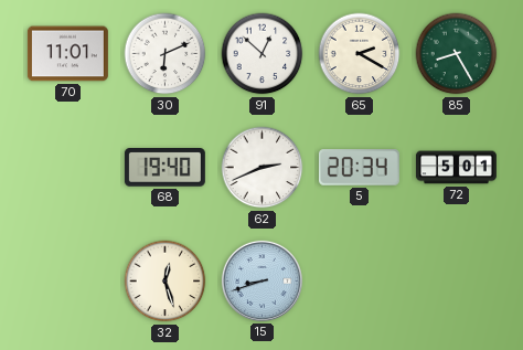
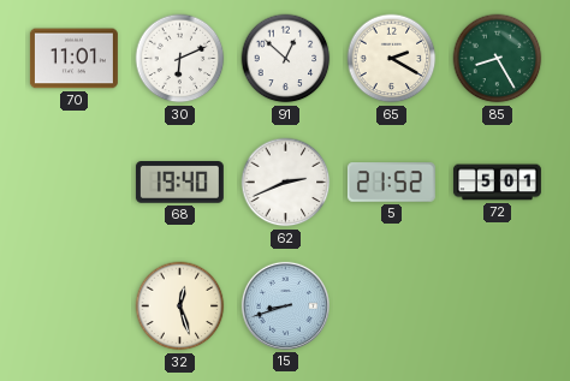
5: 20:34 -> 21:52
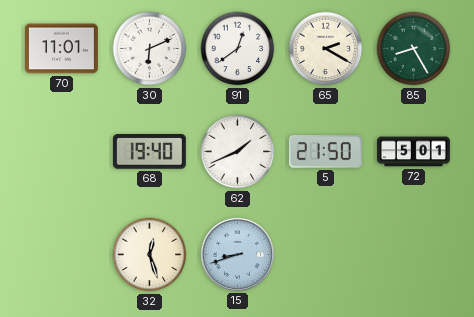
91: 12:52 -> 12:39
62: 2:41 -> 1:41
5: 21:52 -> 21:50
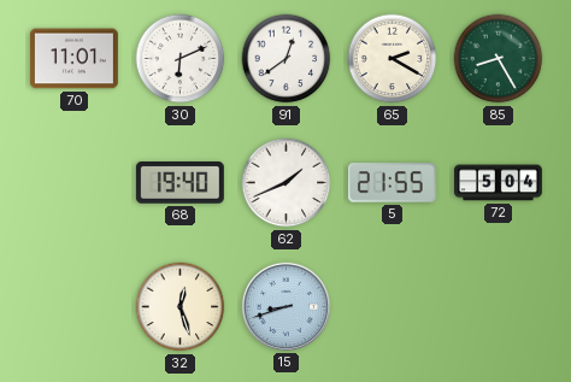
5: 21:50 -> 21:55
72: 5:01 -> 5:04
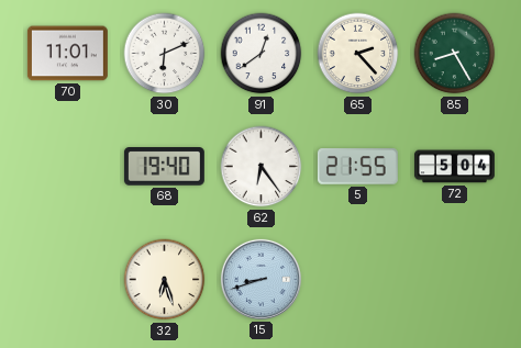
65: 2:20 -> 2:23
62: 1:41 -> 6:24
32: 12:27 -> 6:27
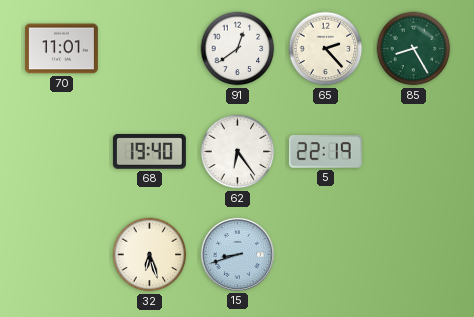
30: 6:11 -> none
5: 21:55 -> 22:19
72: 5:04 -> none
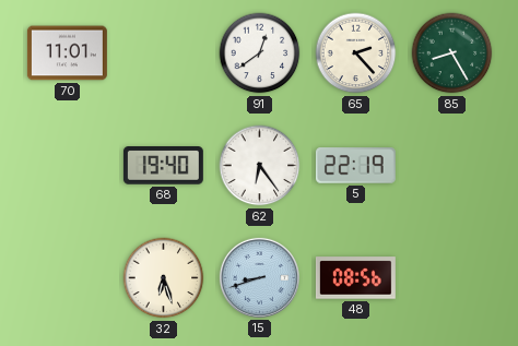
48: none -> 08:56
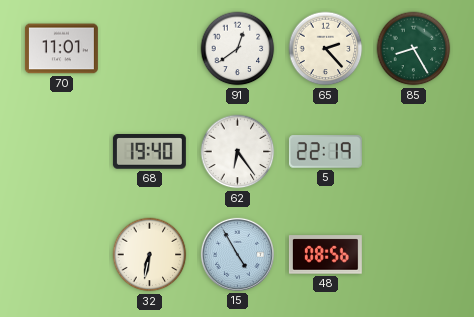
32: 6:27 -> 6:32
15: 8:42 -> 4:55
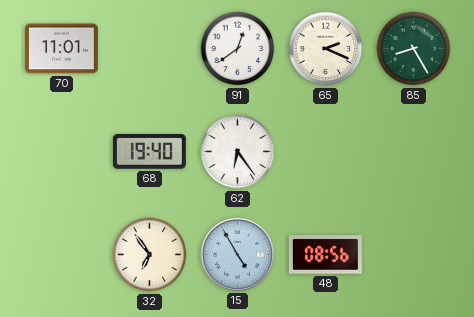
65: 2:23 -> 2:19
5: 22:19 -> none
32: 6:32 -> 6:54
